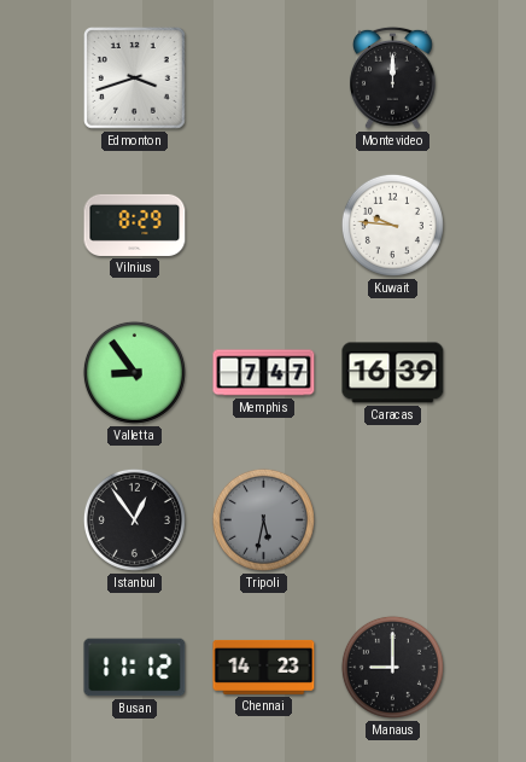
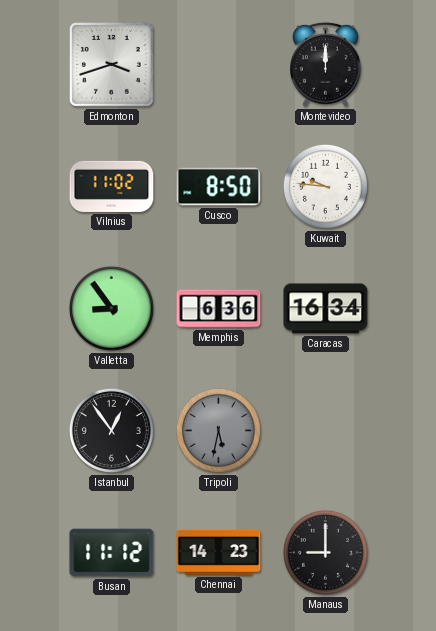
Vilnius: 8:29 -> 11:02
Cusco: none -> 8:50
Memphis: 7:47 -> 6:36
Caracas: 16:39 -> 16:34
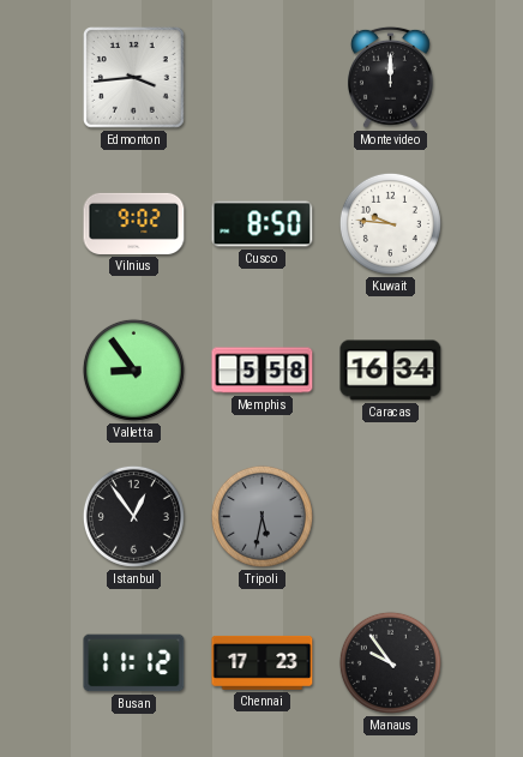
Edmonton: 3:42 -> 3:44
Vilnius: 11:02 -> 9:02
Memphis: 6:36 -> 5:58
Chennai: 14:23 -> 17:23
Manaus: 9:00 -> 9:54
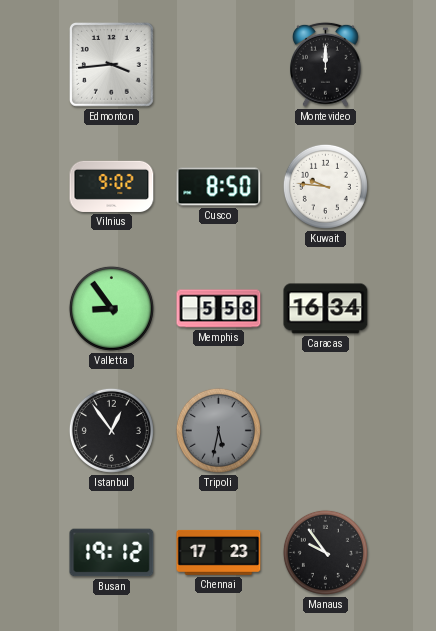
Busan: 11:12 -> 19:12
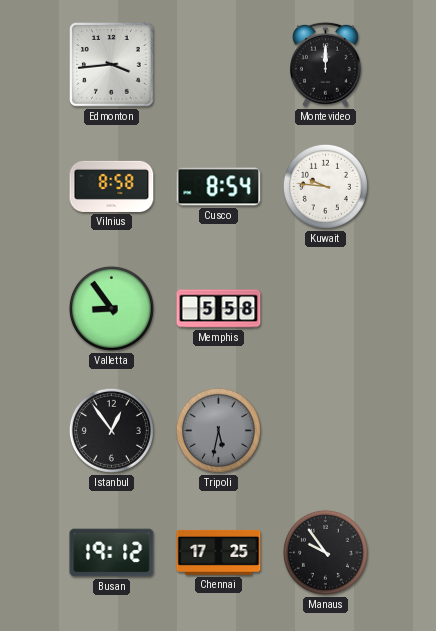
Vilnius: 9:02 -> 8:58
Cusco: 8:50 -> 8:54
Caracas: 16:34 -> none
Chennai: 17:23 -> 17:25
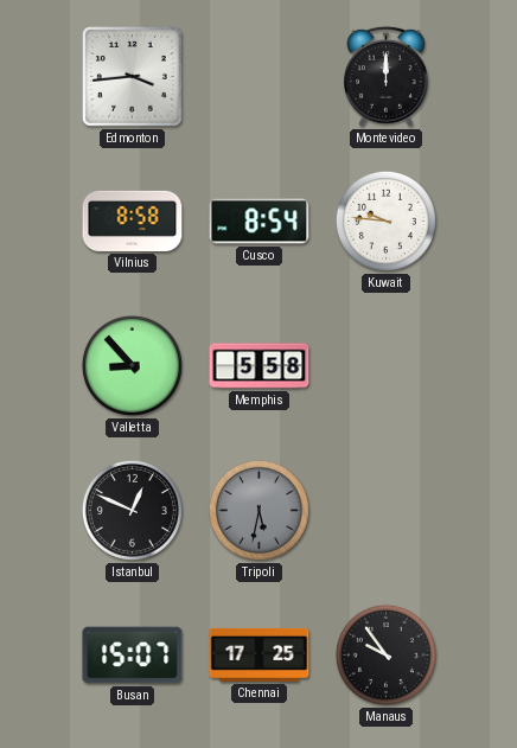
Valletta: 8:54 -> 8:53
Istanbul: 12:54 -> 12:49
Busan: 19:12 -> 15:07
